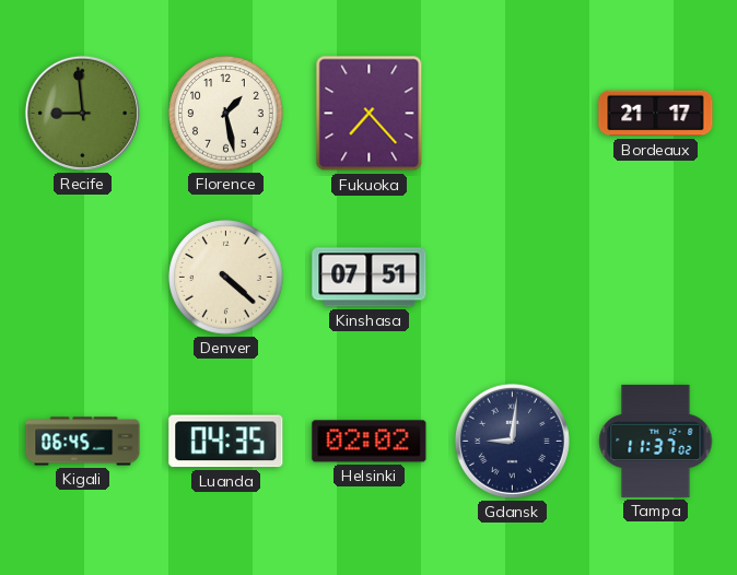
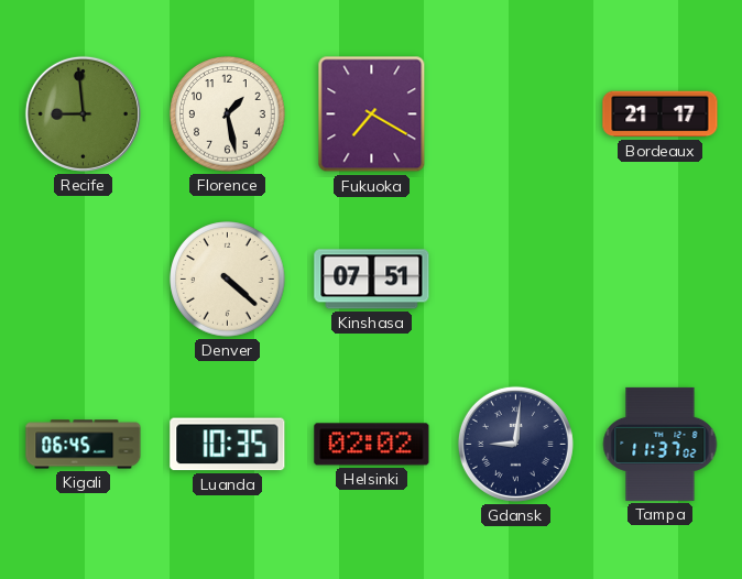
Fukuoka: 7:23 -> 7:20
Luanda: 04:35 -> 10:35
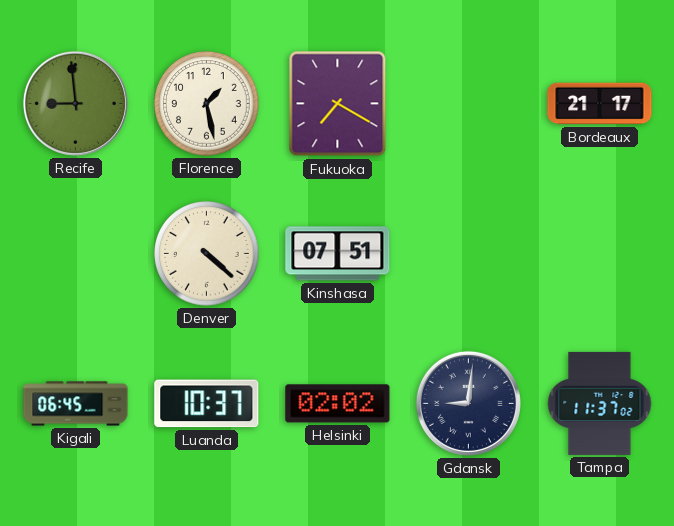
Luanda: 10:35 -> 10:37
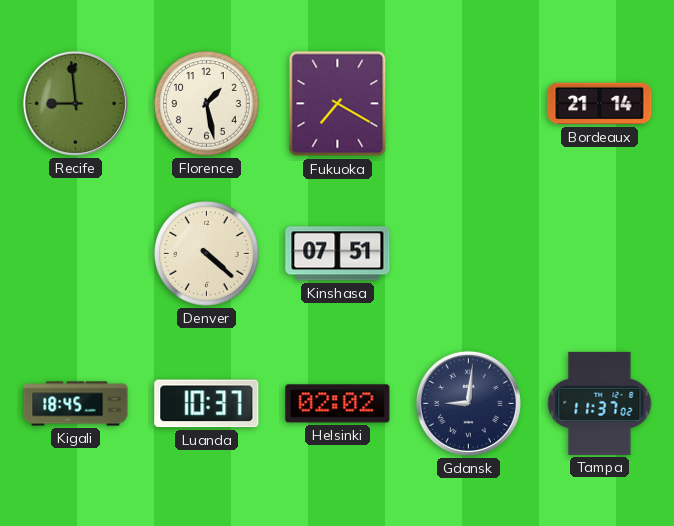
Bordeaux: 21:17 -> 21:14
Kigali: 06:45 -> 18:45
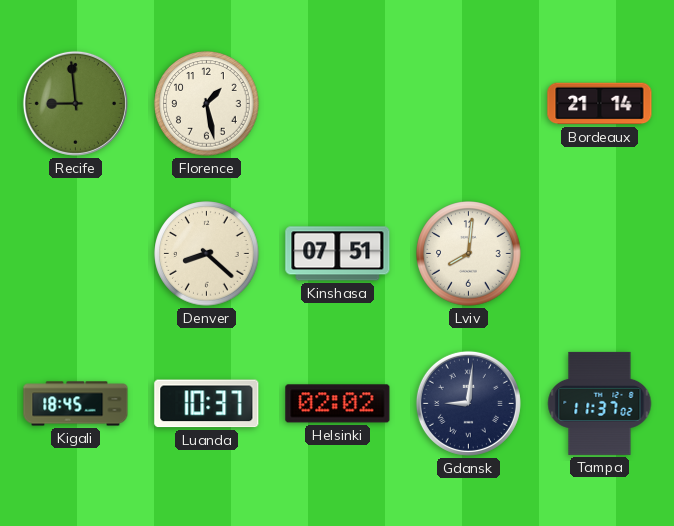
Fukuoka: 7:20 -> none
Denver: 4:22 -> 8:22
Lviv: none -> 8:01
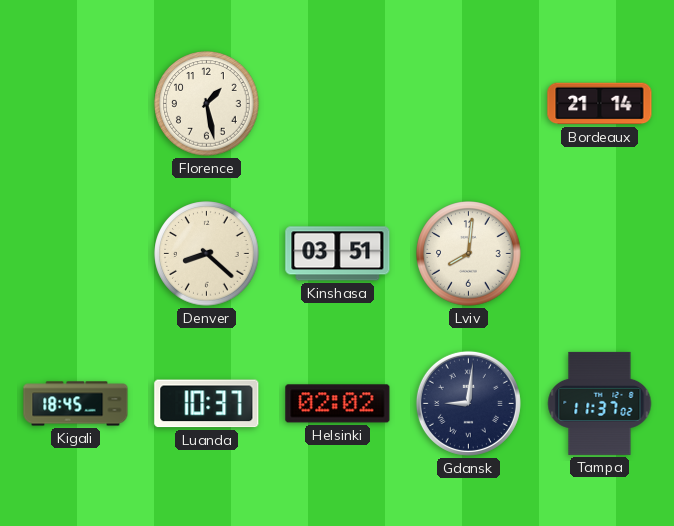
Recife: 8:59 -> none
Kinshasa: 07:51 -> 03:51
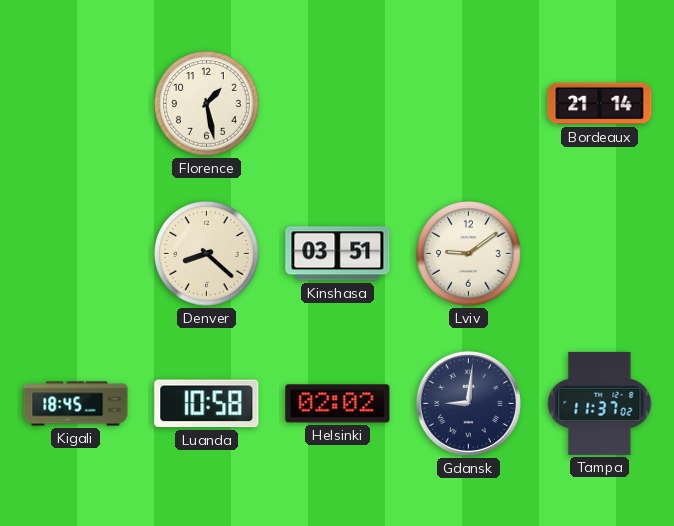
Lviv: 8:01 -> 9:09
Luanda: 10:37 -> 10:58
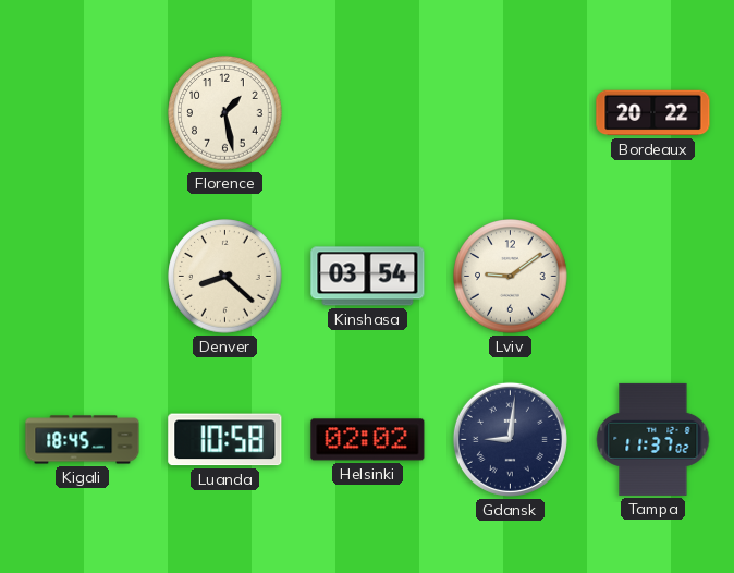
Bordeaux: 21:14 -> 20:22
Kinshasa: 03:51 -> 03:54
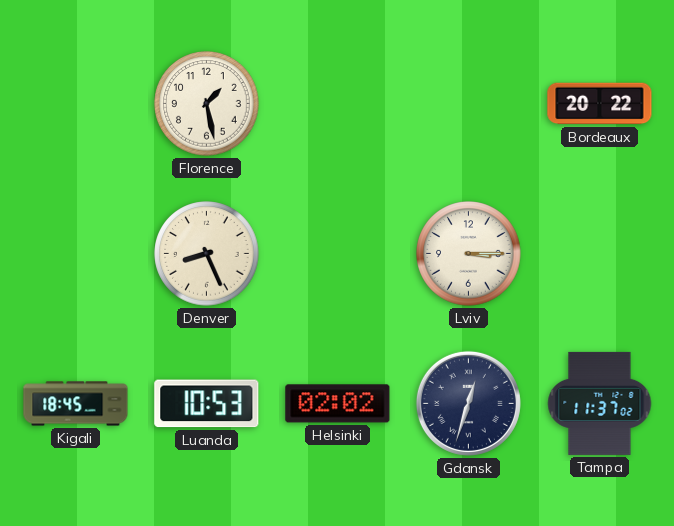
Denver: 8:22 -> 8:26
Kinshasa: 03:54 -> none
Lviv: 9:09 -> 3:15
Luanda: 10:58 -> 10:53
Gdansk: 9:01 -> 12:33
